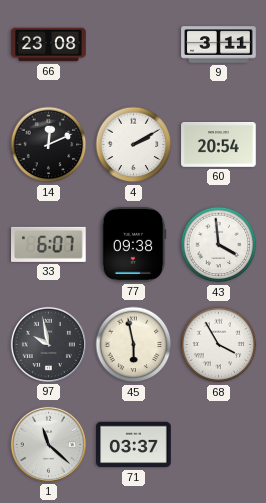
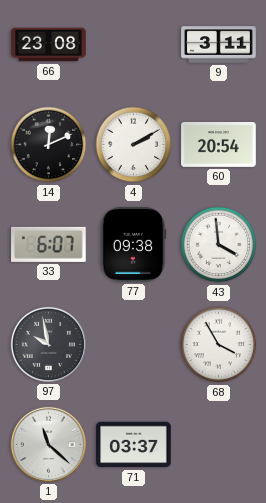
45: 5:58 -> none
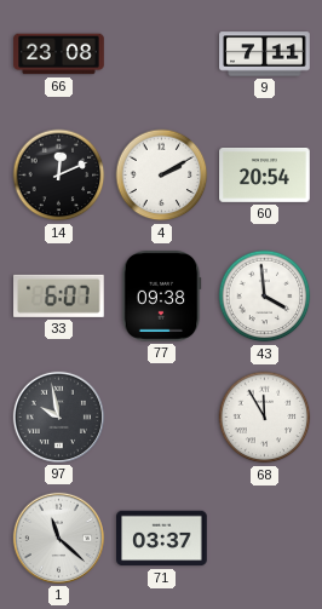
9: 3:11 -> 7:11
68: 3:55 -> 11:55
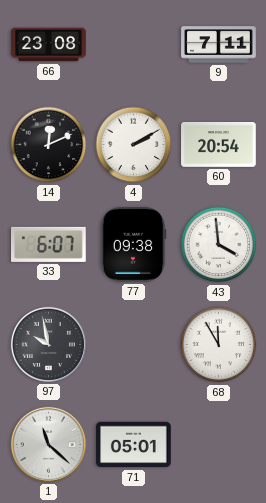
71: 03:37 -> 05:01
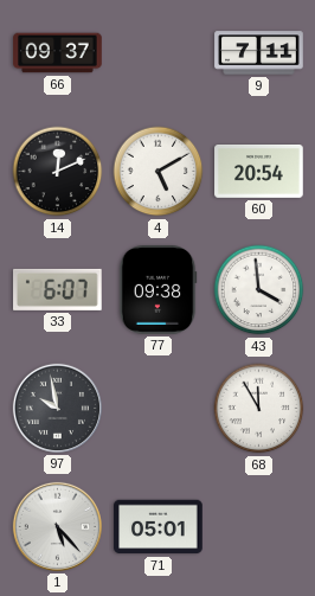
66: 23:08 -> 09:37
4: 2:10 -> 5:10
1: 11:22 -> 5:23
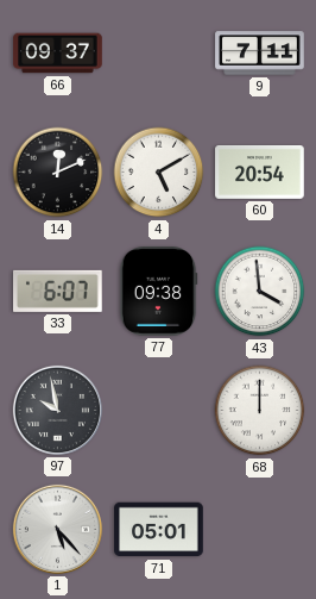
68: 11:55 -> 12:00
